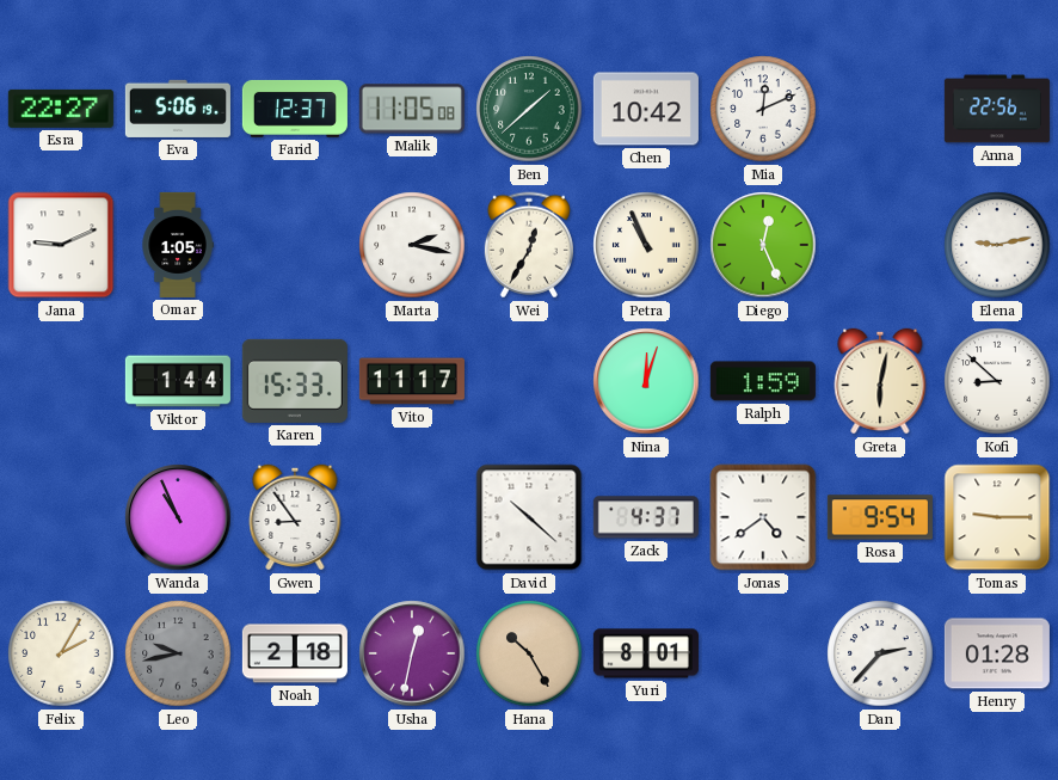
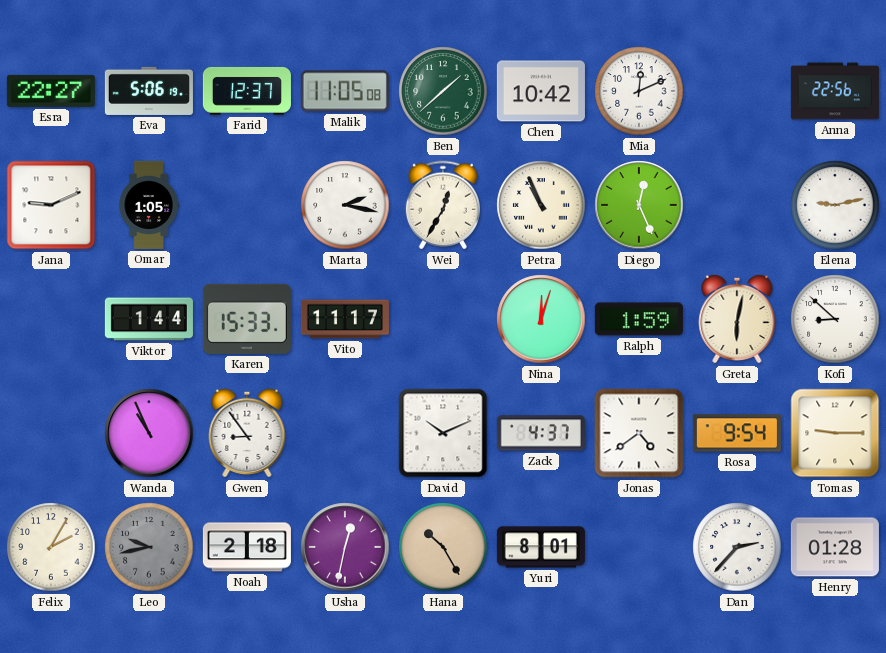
David: 10:22 -> 10:11
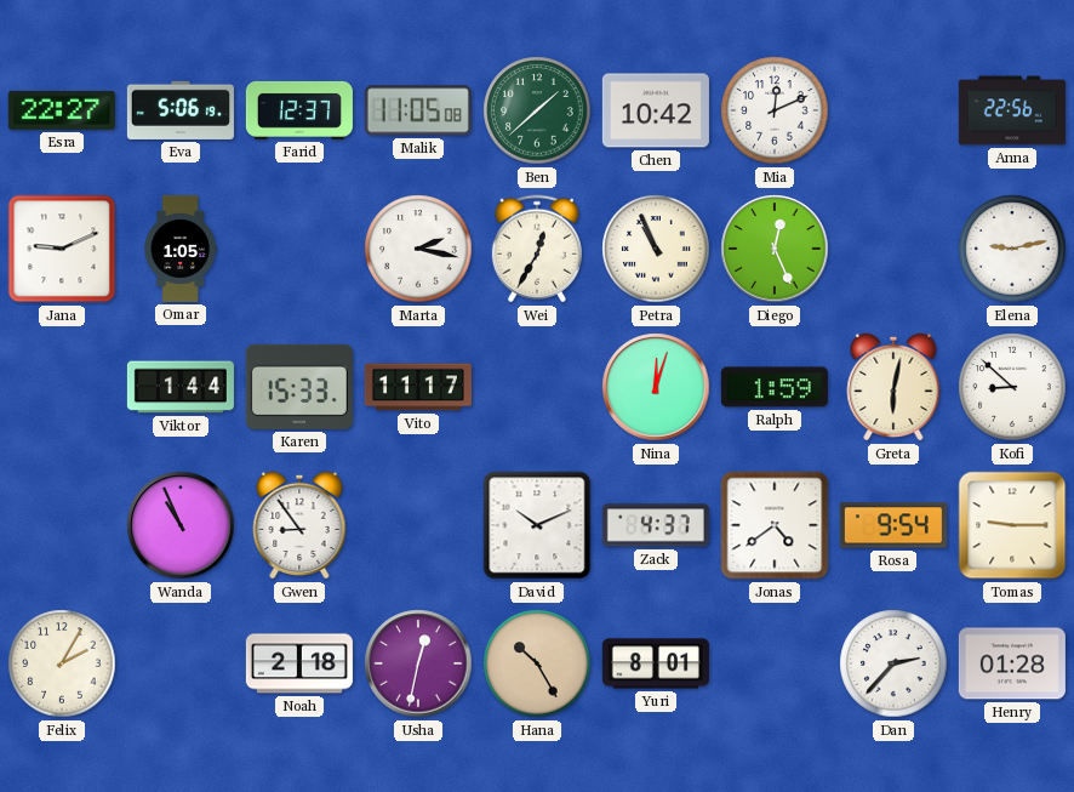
Leo: 9:43 -> none
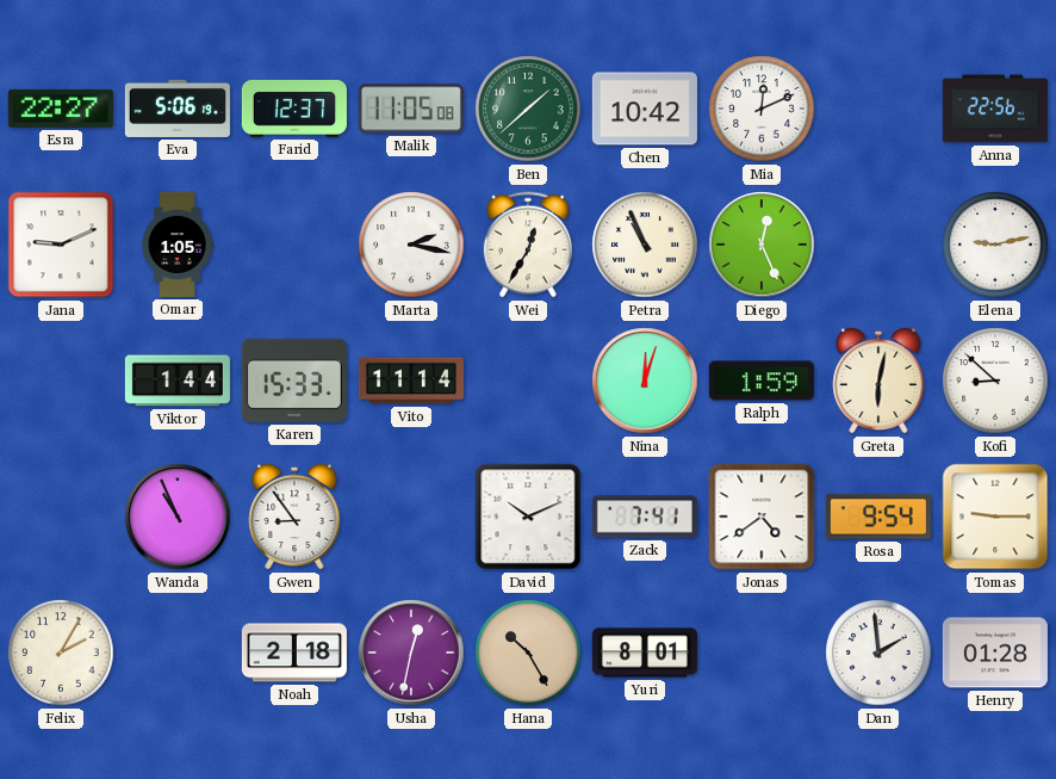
Vito: 11:17 -> 11:14
Zack: 4:37 -> 7:41
Dan: 2:37 -> 1:59
